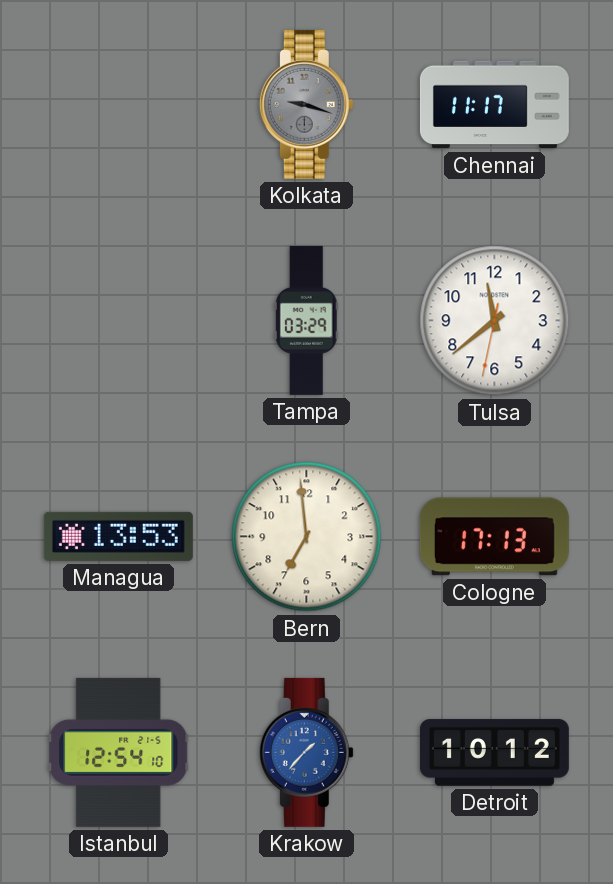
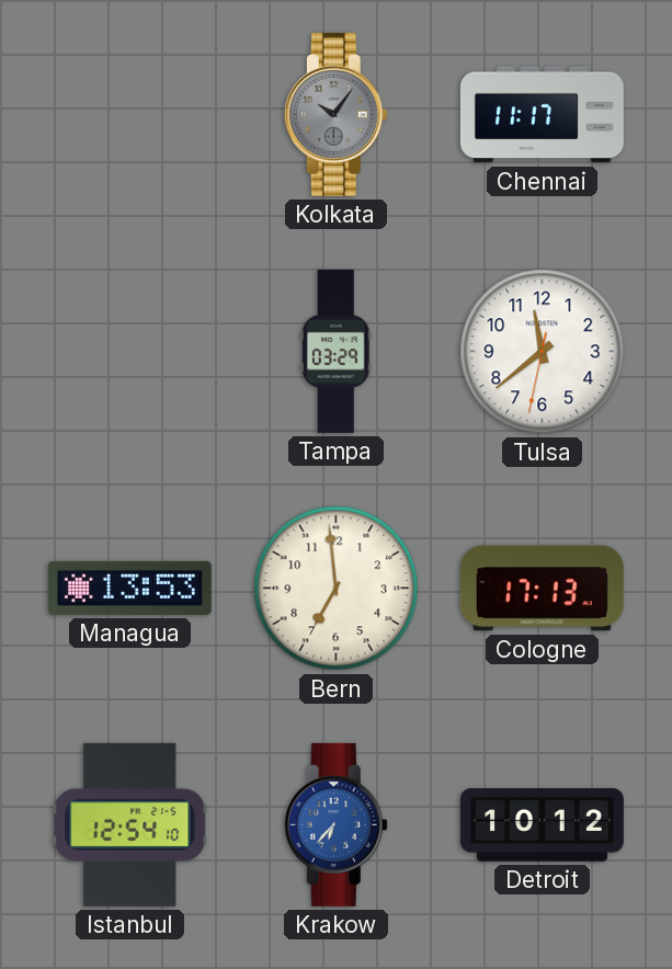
Kolkata: 9:18 -> 10:06
Krakow: 1:37 -> 6:37
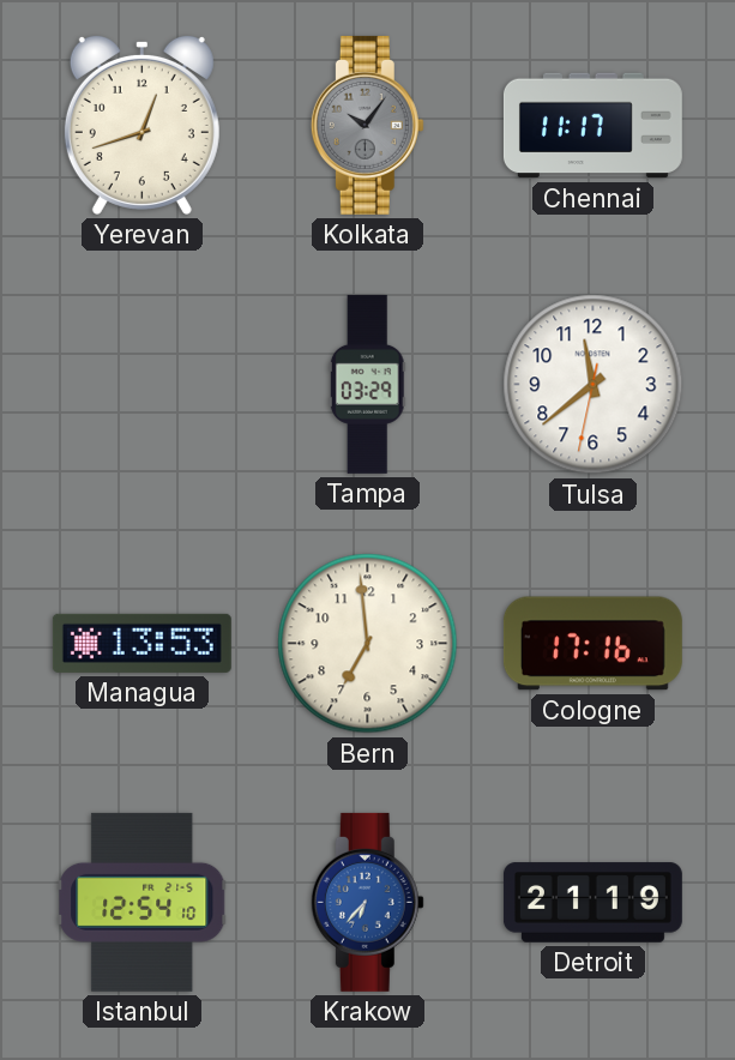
Yerevan: none -> 12:42
Cologne: 17:13 -> 17:16
Detroit: 10:12 -> 21:19
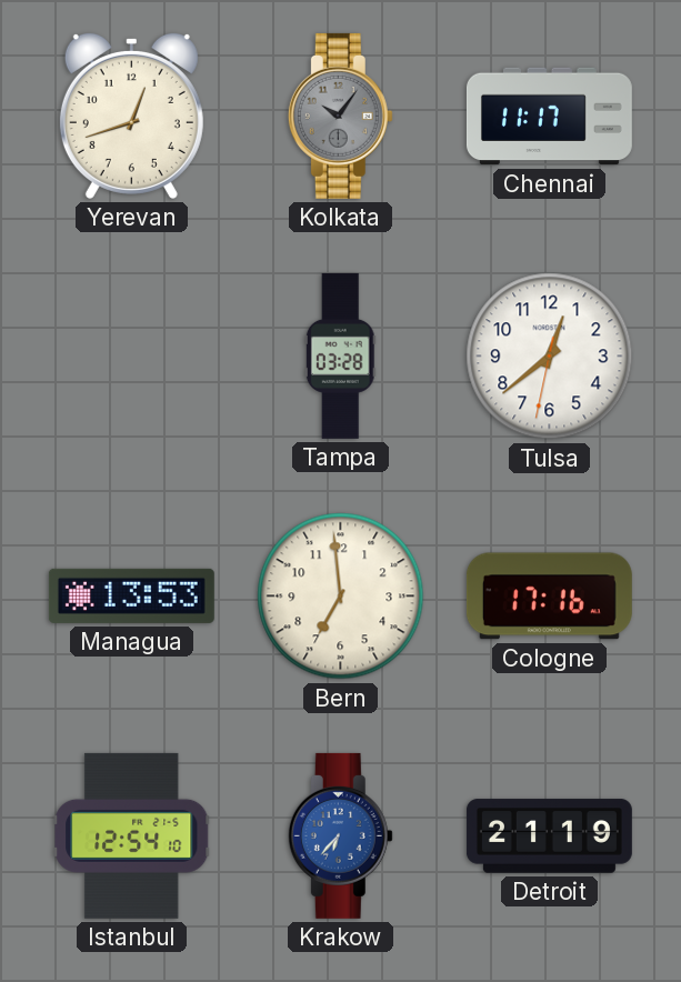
Tampa: 03:29 -> 03:28
Tulsa: 11:38 -> 12:38
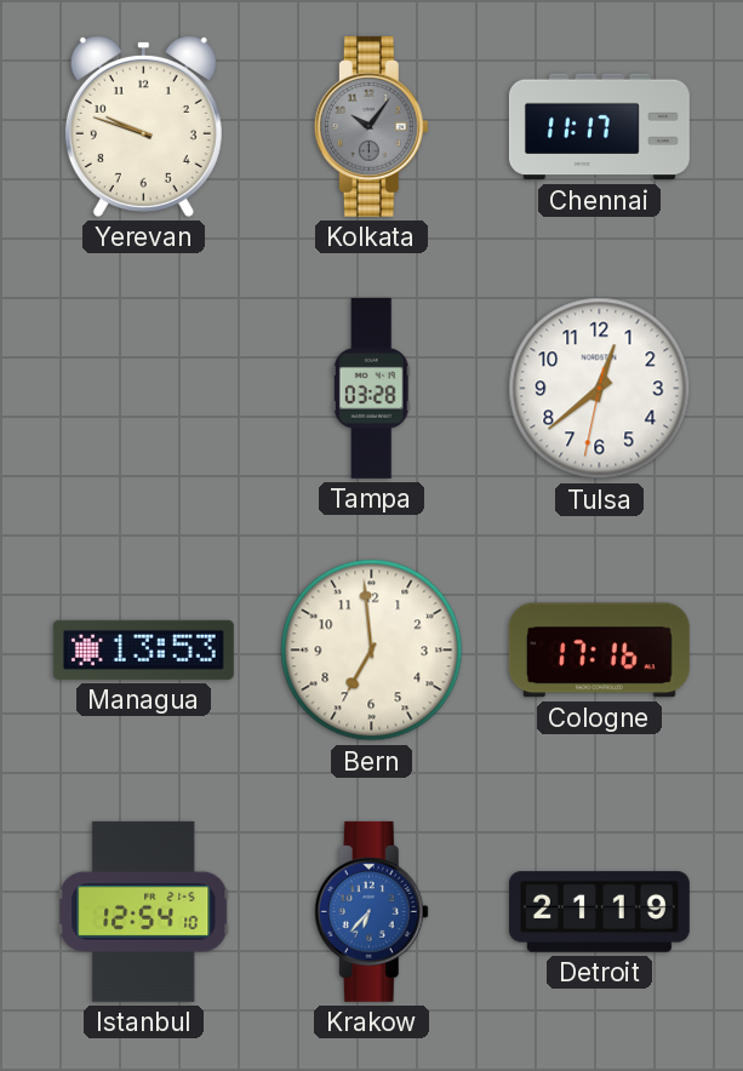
Yerevan: 12:42 -> 9:48
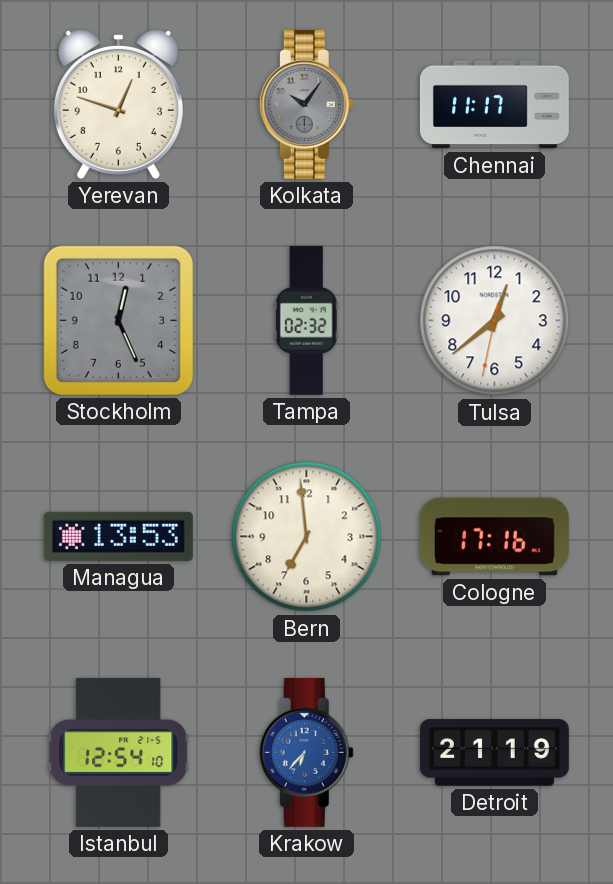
Yerevan: 9:48 -> 12:48
Stockholm: none -> 12:26
Tampa: 03:28 -> 02:32
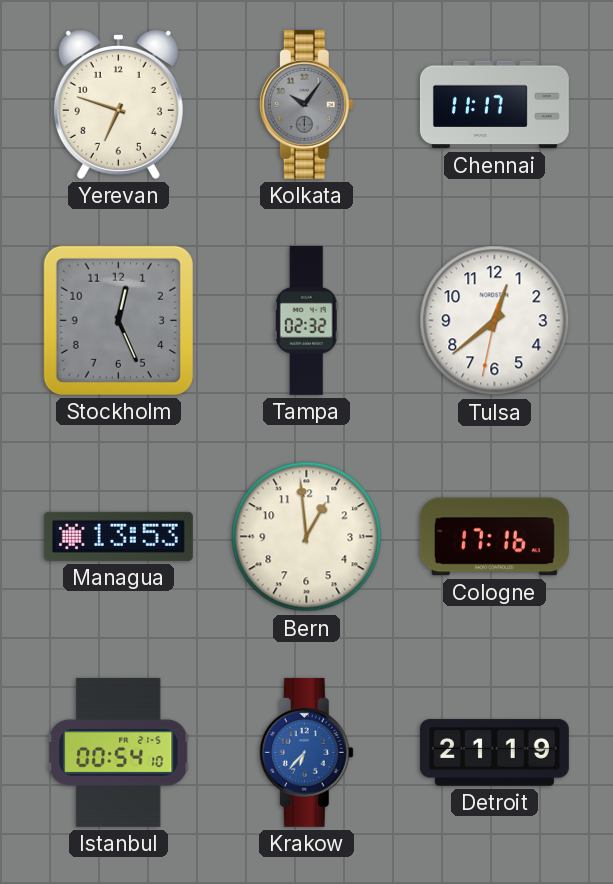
Yerevan: 12:48 -> 6:48
Bern: 6:59 -> 12:59
Istanbul: 12:54 -> 00:54
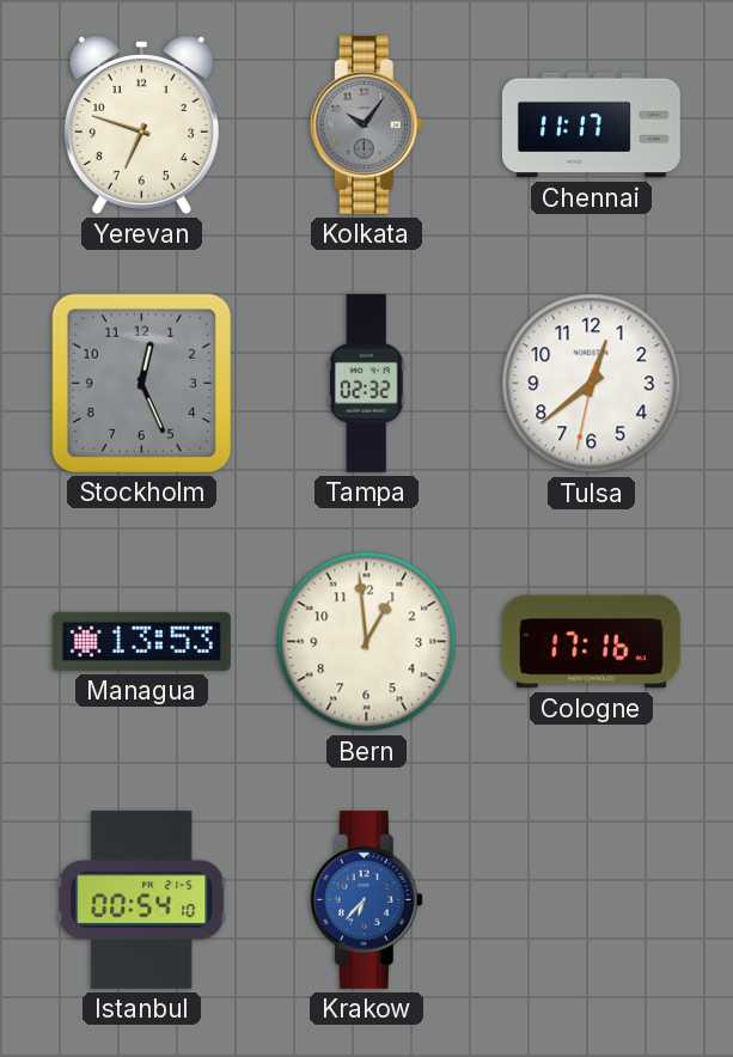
Detroit: 21:19 -> none
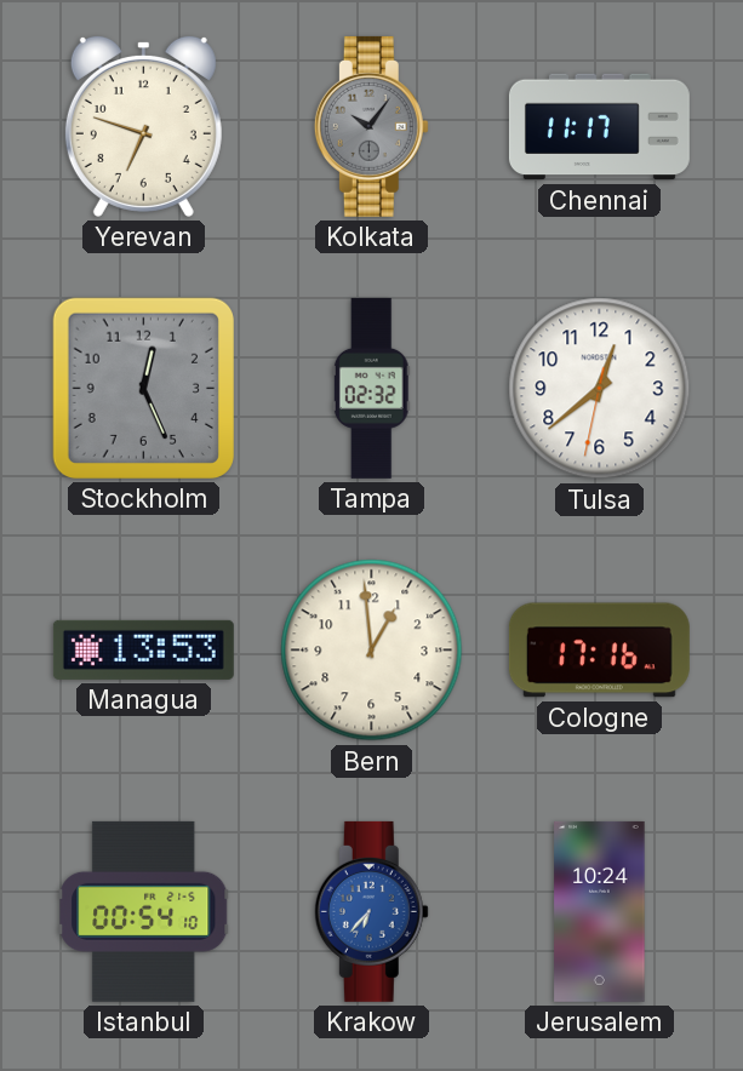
Jerusalem: none -> 10:24
